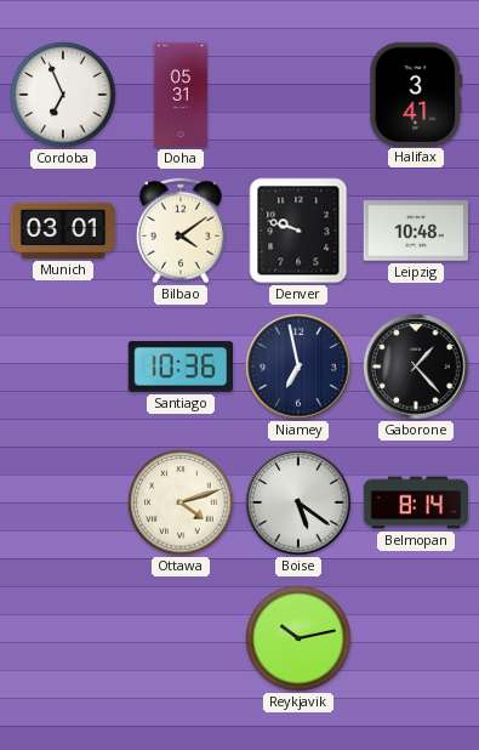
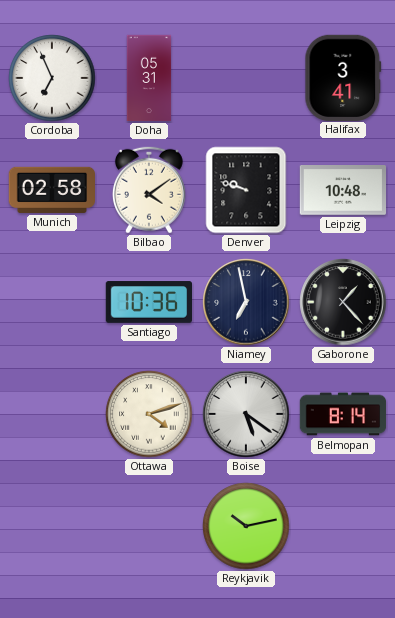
Munich: 03:01 -> 02:58
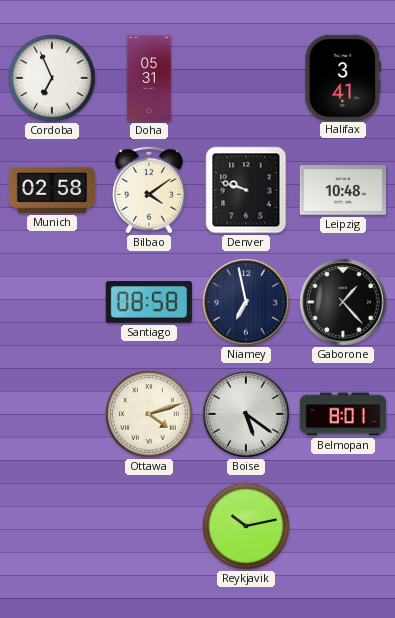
Santiago: 10:36 -> 08:58
Belmopan: 8:14 -> 8:01
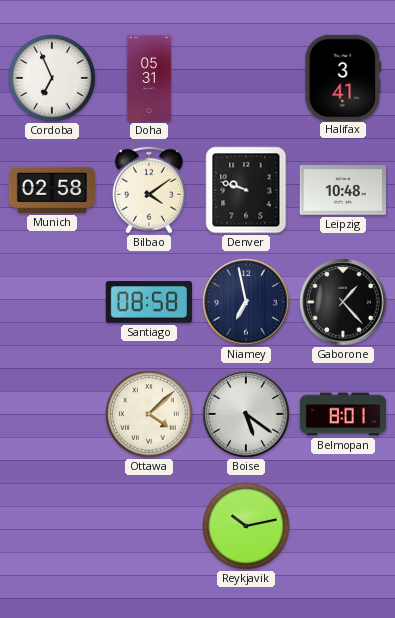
Ottawa: 4:12 -> 4:08
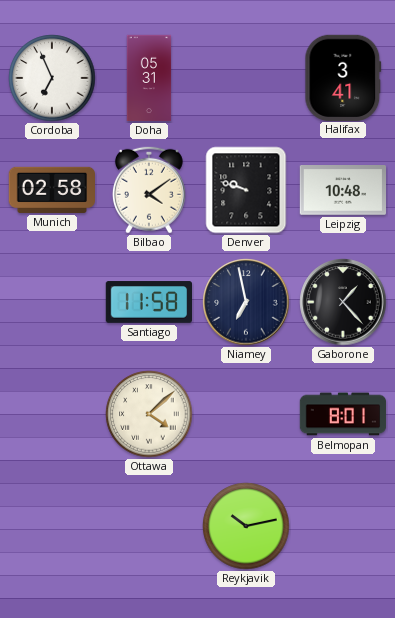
Santiago: 08:58 -> 11:58
Boise: 5:21 -> none
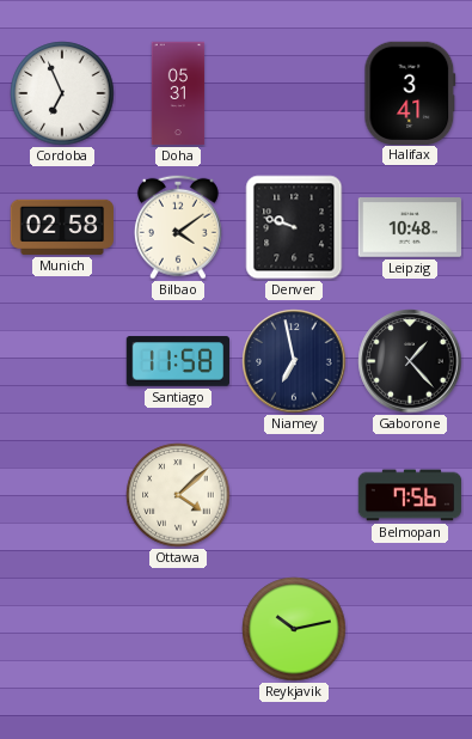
Belmopan: 8:01 -> 7:56
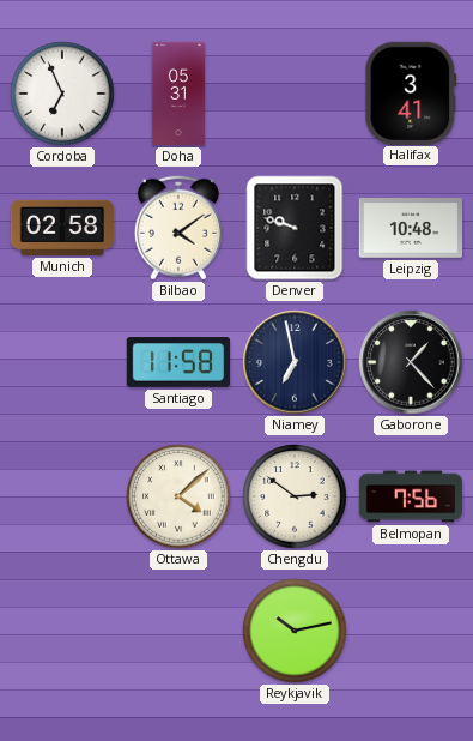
Chengdu: none -> 2:51
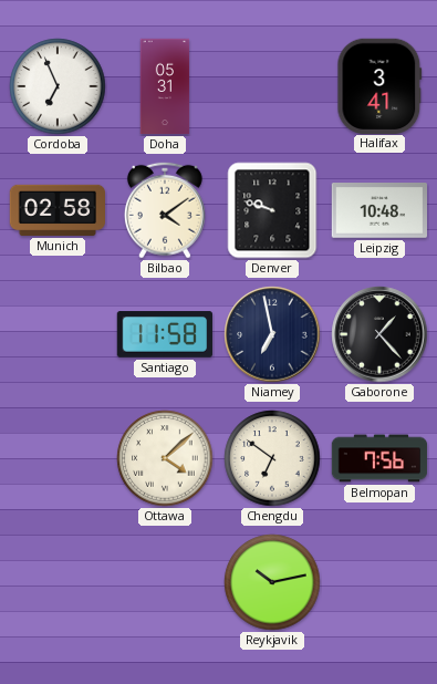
Chengdu: 2:51 -> 6:51
